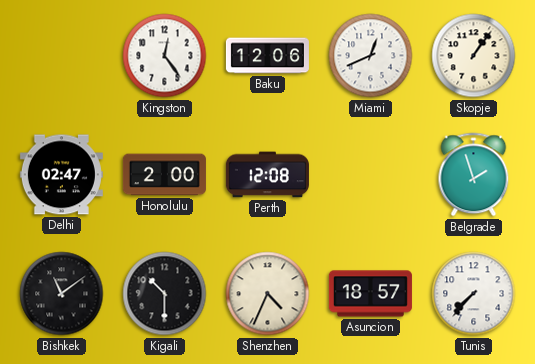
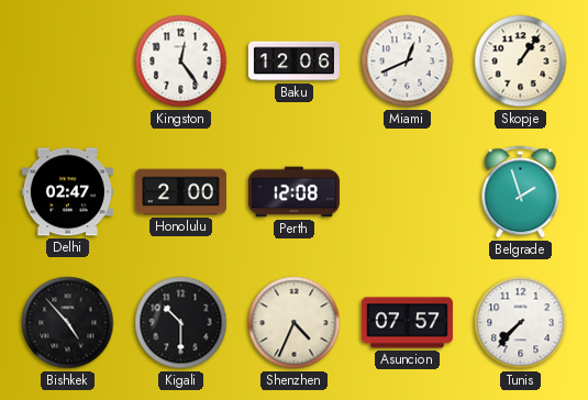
Bishkek: 11:09 -> 4:53
Asuncion: 18:57 -> 07:57
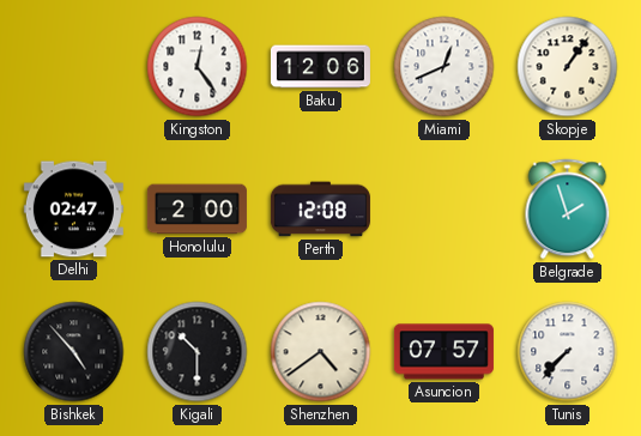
Shenzhen: 4:34 -> 4:39
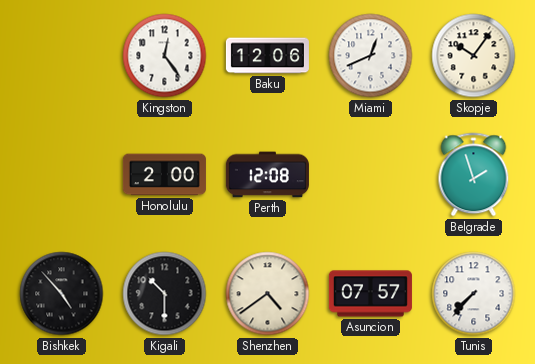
Skopje: 1:06 -> 10:06
Delhi: 02:47 -> none
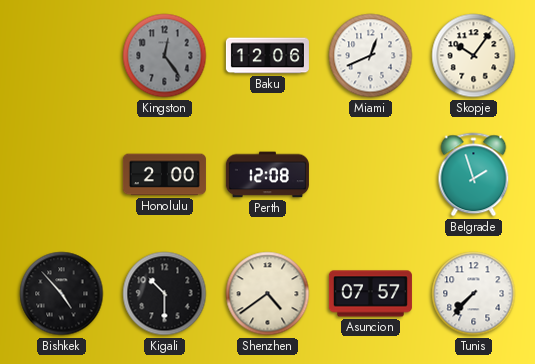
Kingston dial: white -> grey
